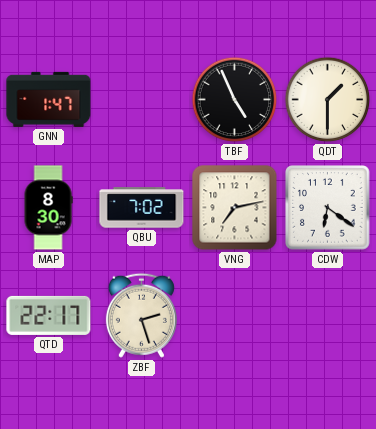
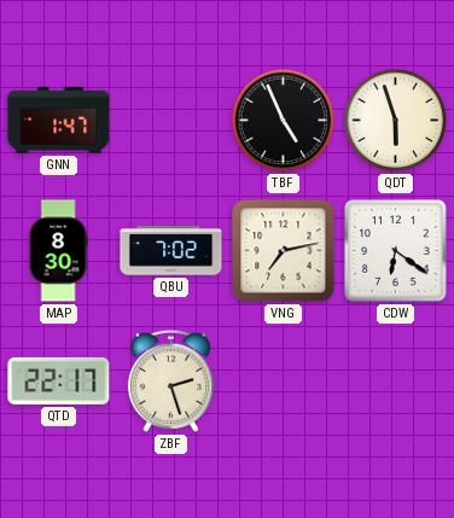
QDT: 1:30 -> 5:57
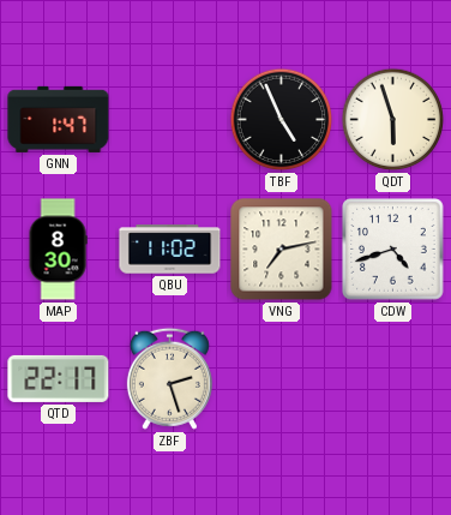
QBU: 7:02 -> 11:02
CDW: 6:21 -> 4:42
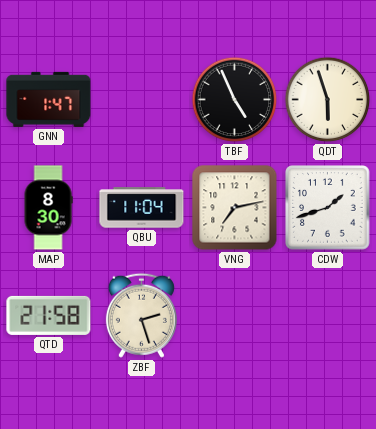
QBU: 11:02 -> 11:04
CDW: 4:42 -> 1:42
QTD: 22:17 -> 21:58
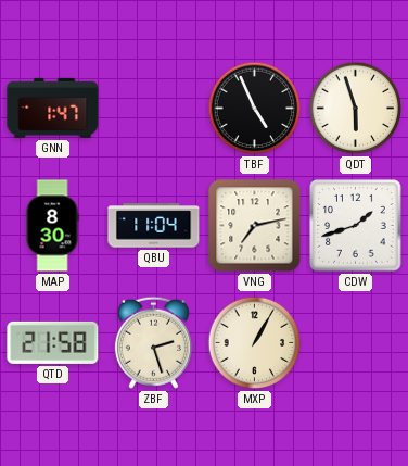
MXP: none -> 1:05
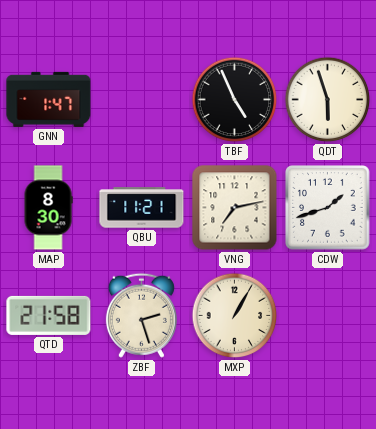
QBU: 11:04 -> 11:21
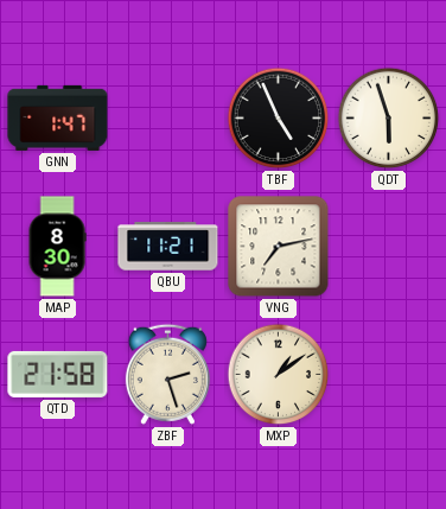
CDW: 1:42 -> none
MXP: 1:05 -> 1:09
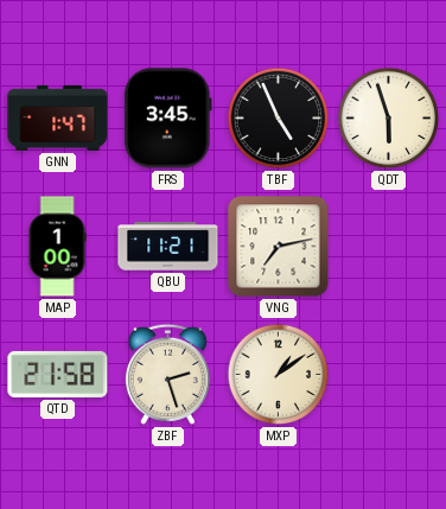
FRS: none -> 3:45
MAP: 8:30 -> 1:00
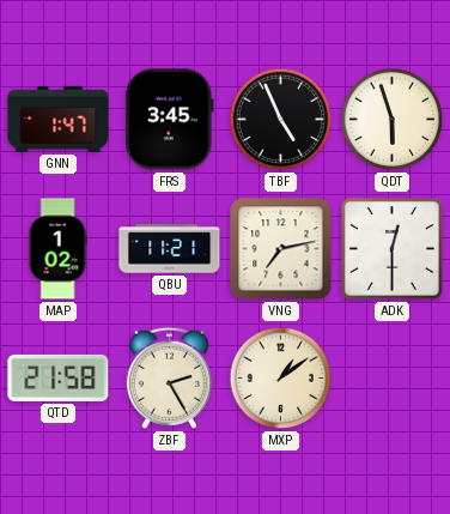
MAP: 1:00 -> 1:02
ADK: none -> 12:30
ZBF: 2:27 -> 2:25
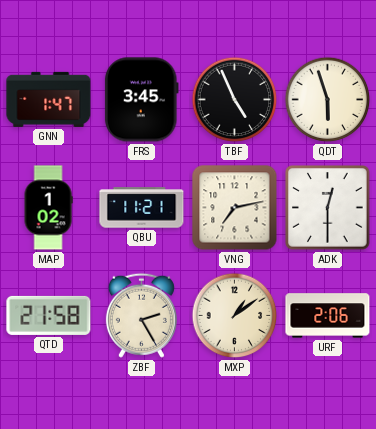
URF: none -> 2:06
